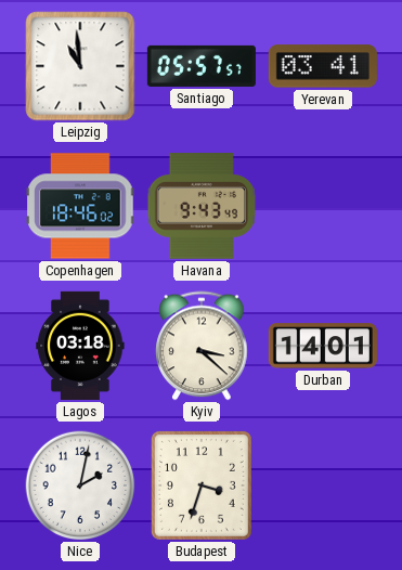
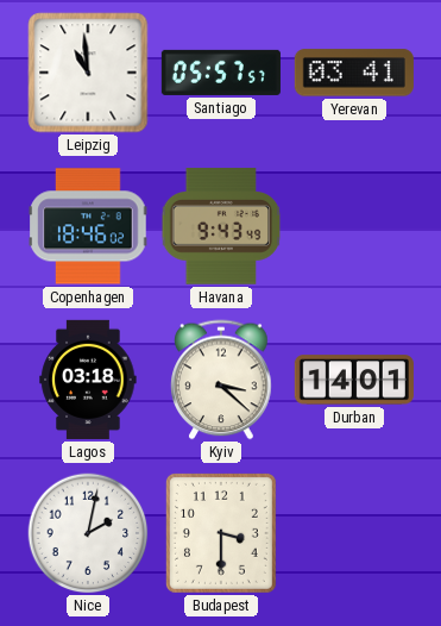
Budapest: 3:33 -> 3:30
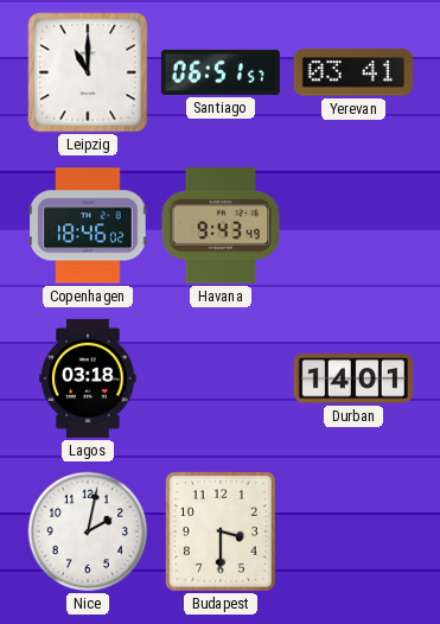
Leipzig: 10:59 -> 11:00
Santiago: 05:57 -> 06:51
Kyiv: 3:22 -> none
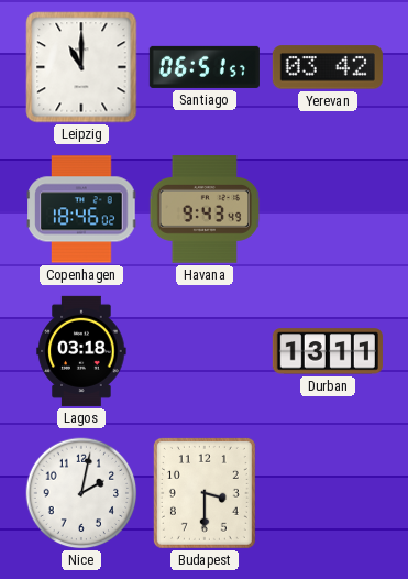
Yerevan: 03:41 -> 03:42
Durban: 14:01 -> 13:11
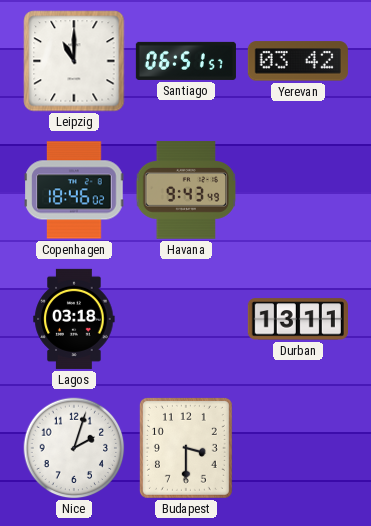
Nice: 2:02 -> 2:03
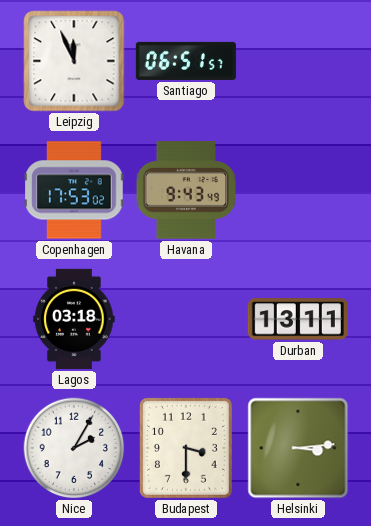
Leipzig: 11:00 -> 11:56
Yerevan: 03:42 -> none
Copenhagen: 18:46 -> 17:53
Nice: 2:03 -> 2:05
Helsinki: none -> 3:14
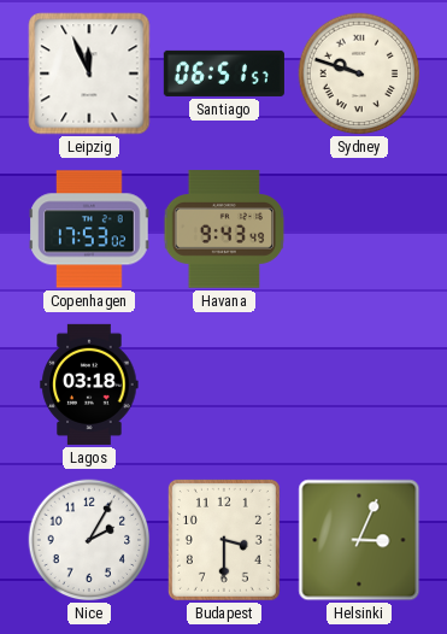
Sydney: none -> 9:48
Durban: 13:11 -> none
Helsinki: 3:14 -> 3:04
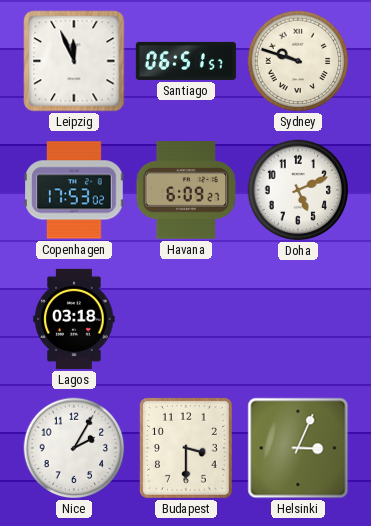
Havana: 9:43 -> 6:09
Doha: none -> 5:11
